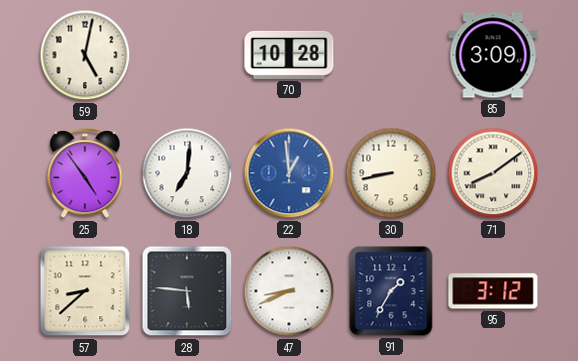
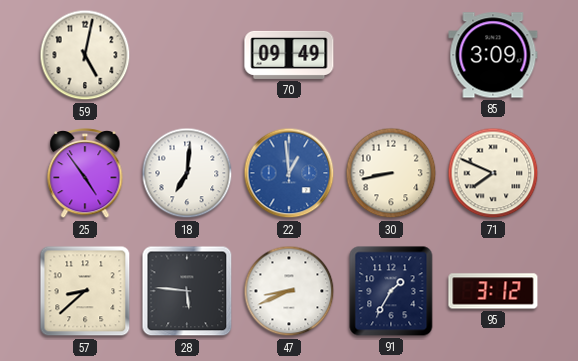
70: 10:28 -> 09:49
71: 8:09 -> 7:49
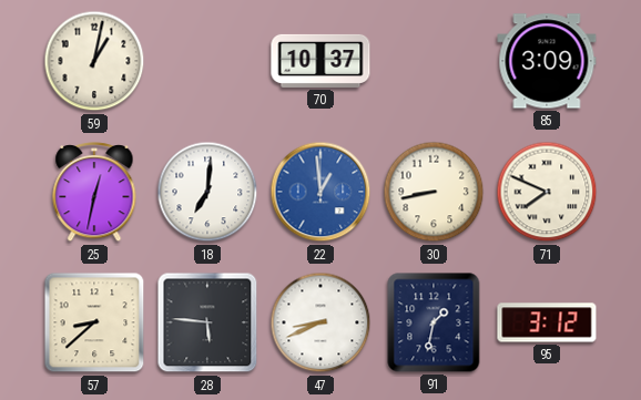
59: 5:02 -> 1:02
70: 09:49 -> 10:37
25: 4:54 -> 12:32
91: 1:35 -> 1:32
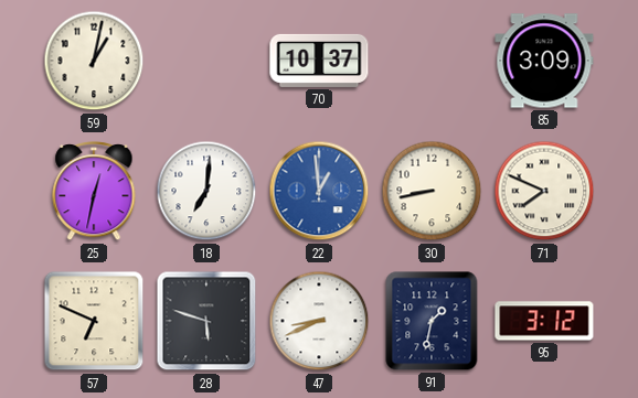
57: 8:38 -> 6:49
28: 5:46 -> 5:48
